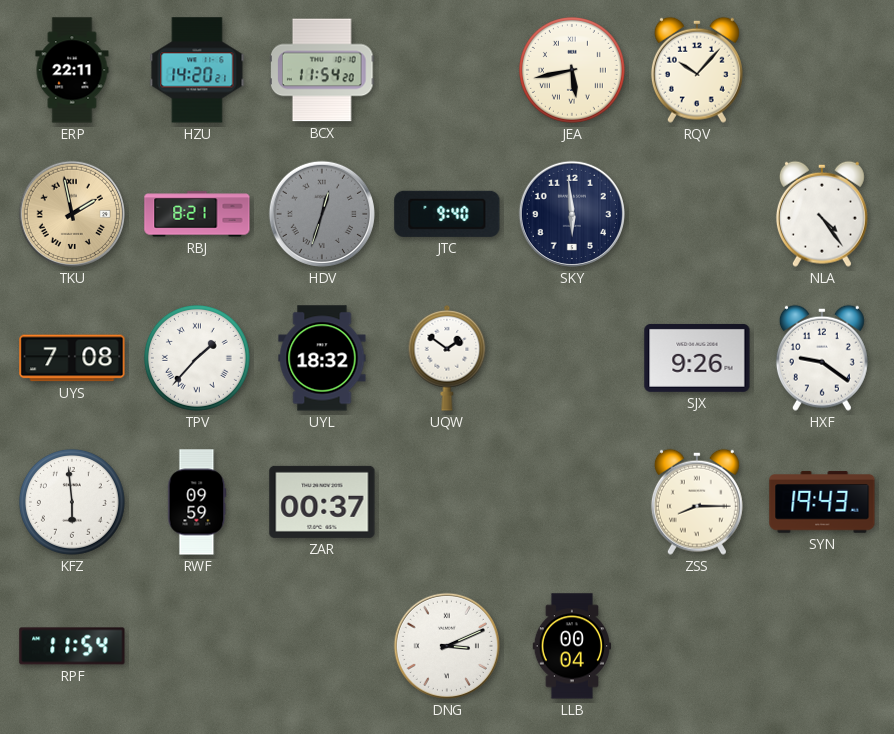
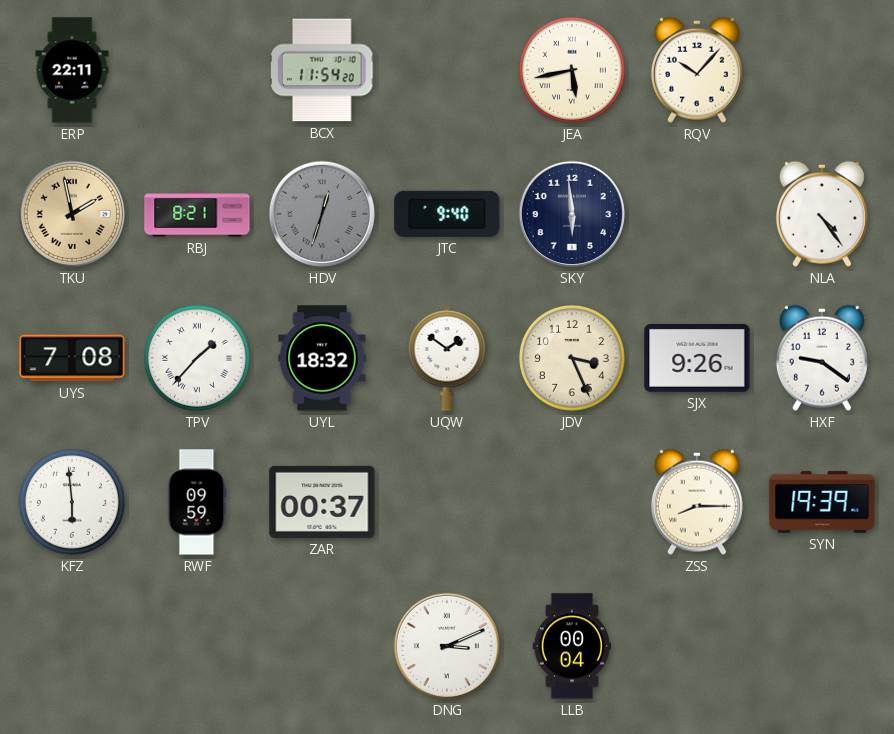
HZU: 14:20 -> none
JDV: none -> 3:26
SYN: 19:43 -> 19:39
RPF: 11:54 -> none
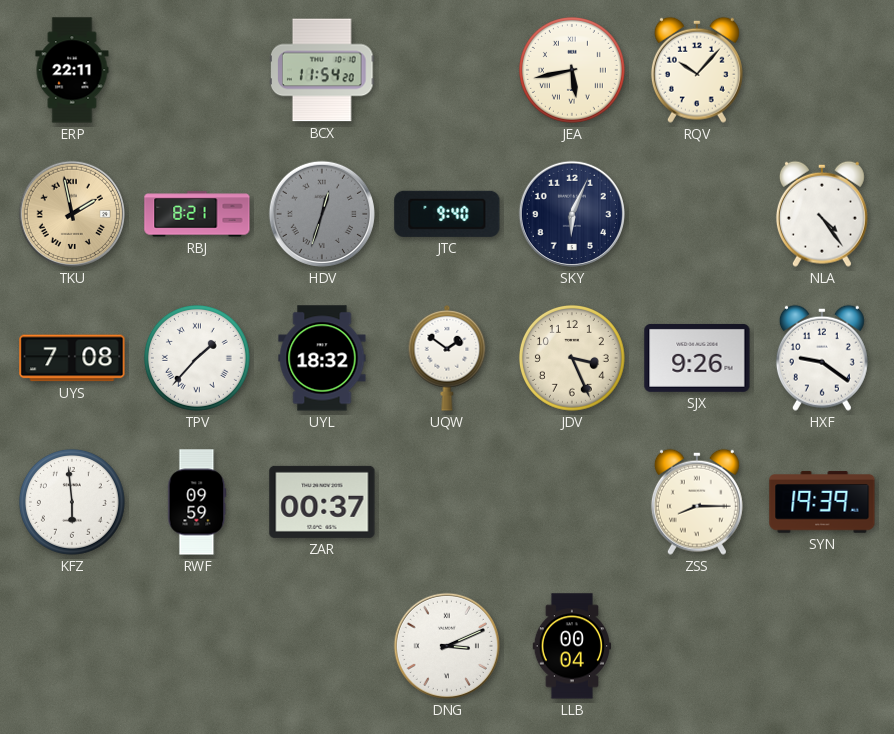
SKY: 5:59 -> 6:04
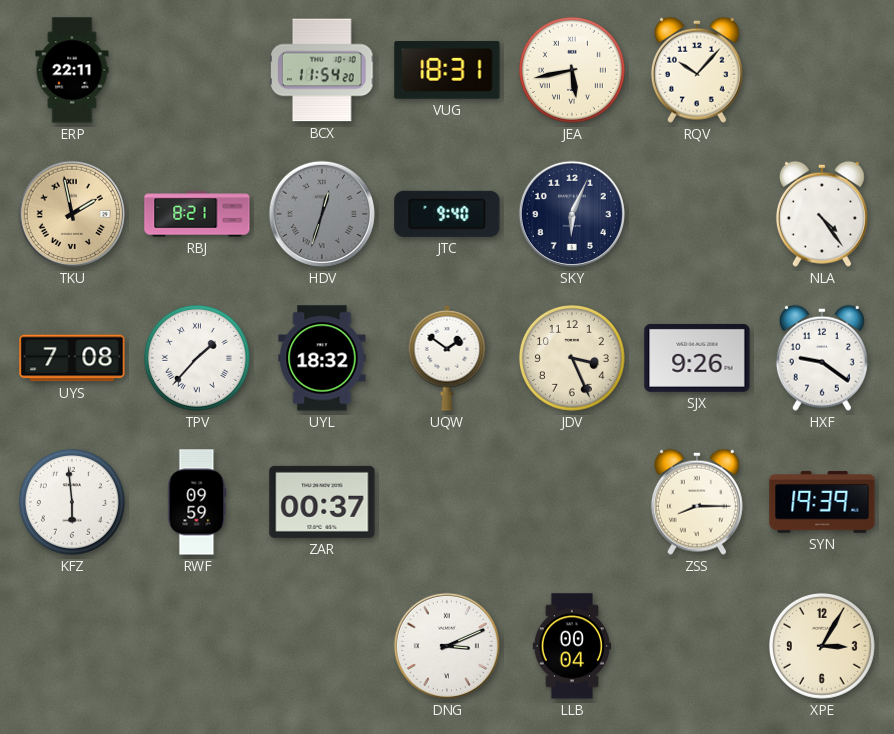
VUG: none -> 18:31
XPE: none -> 3:05
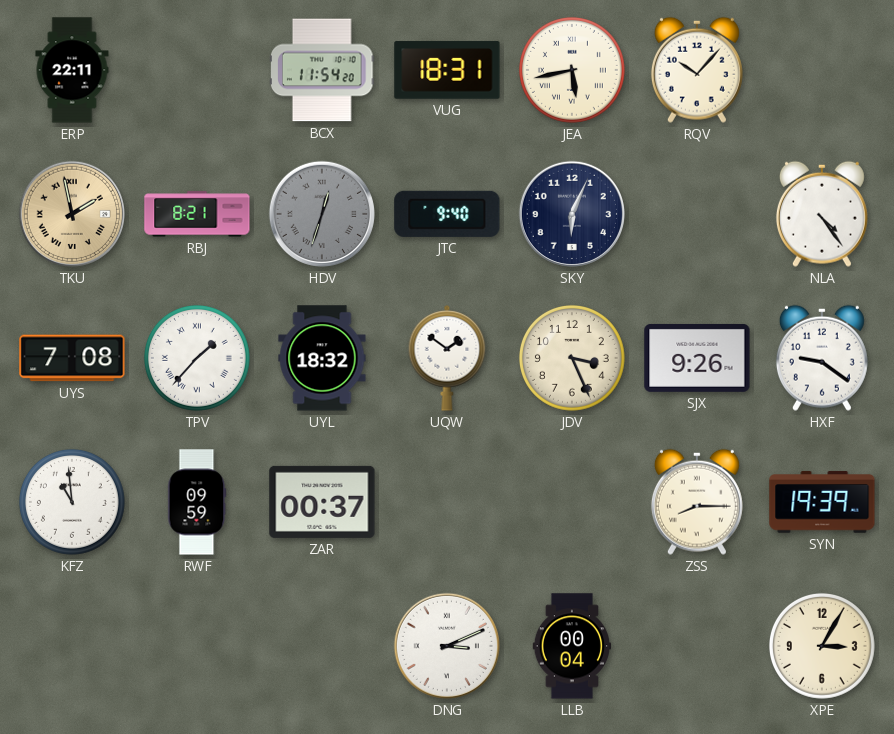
KFZ: 5:59 -> 10:59
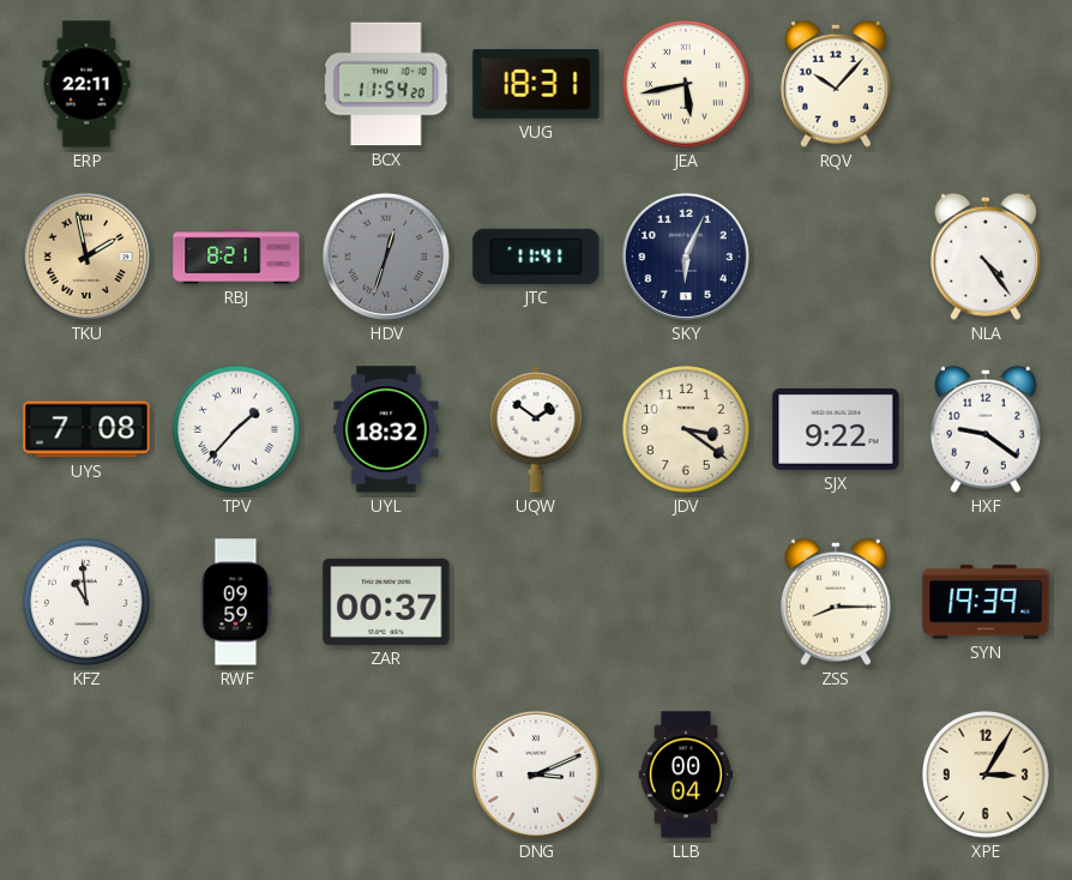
JTC: 9:40 -> 11:41
JDV: 3:26 -> 3:21
SJX: 9:26 -> 9:22
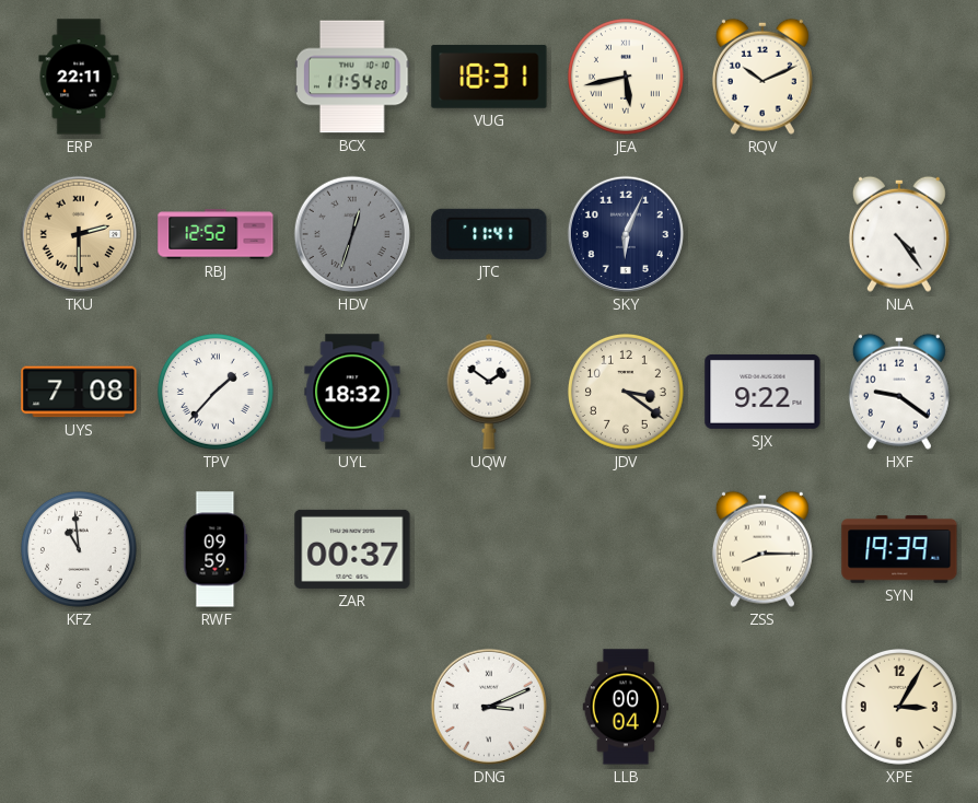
RQV: 10:07 -> 10:11
TKU: 1:58 -> 2:30
RBJ: 8:21 -> 12:52
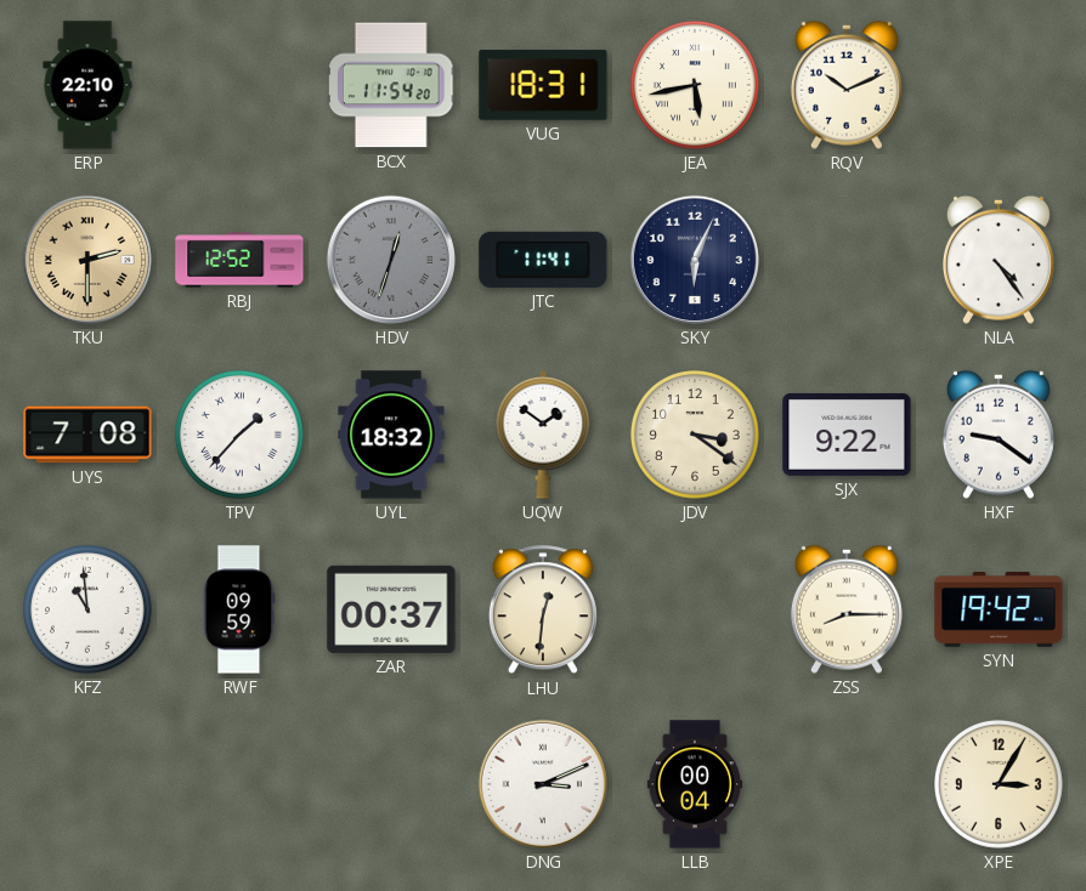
ERP: 22:11 -> 22:10
LHU: none -> 12:31
SYN: 19:39 -> 19:42
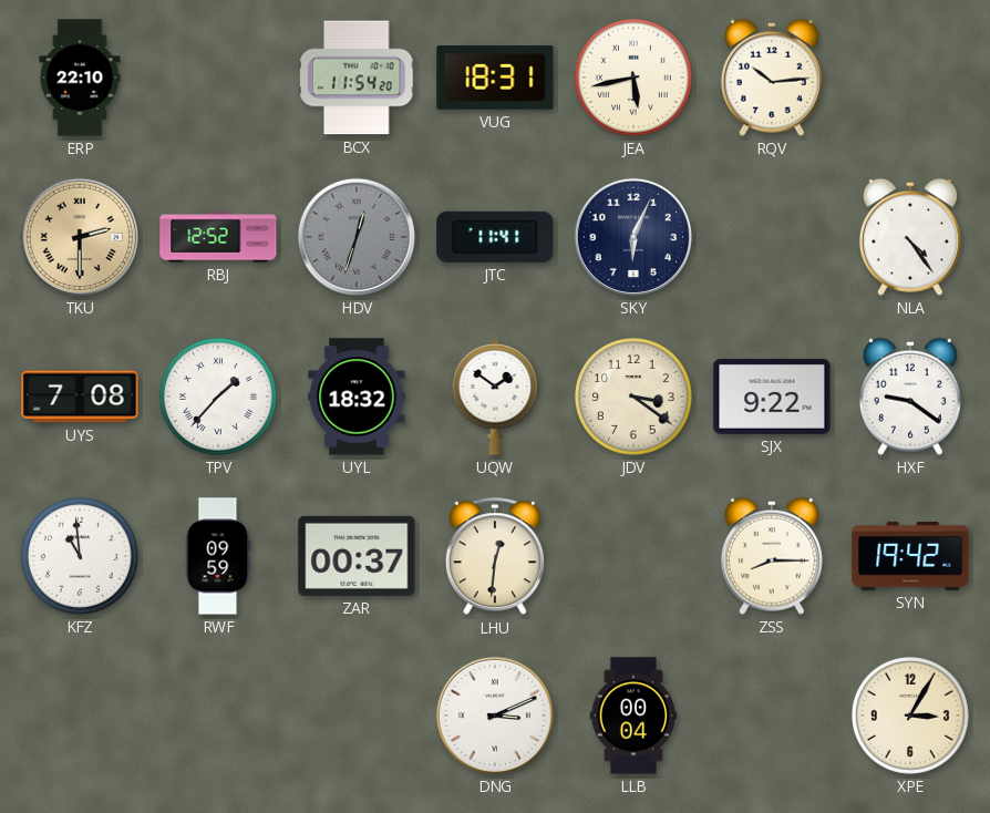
RQV: 10:11 -> 10:14
